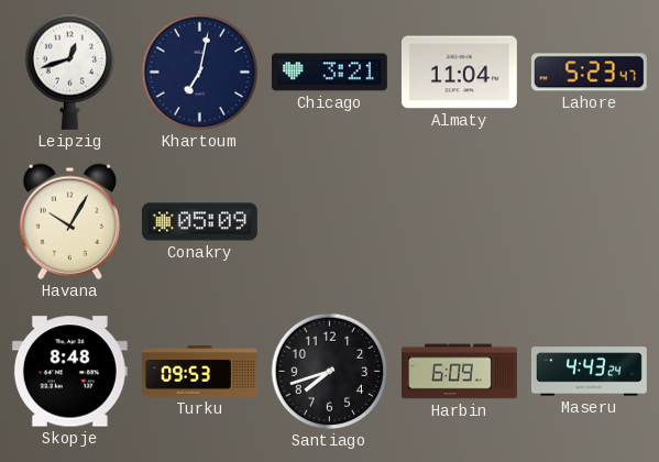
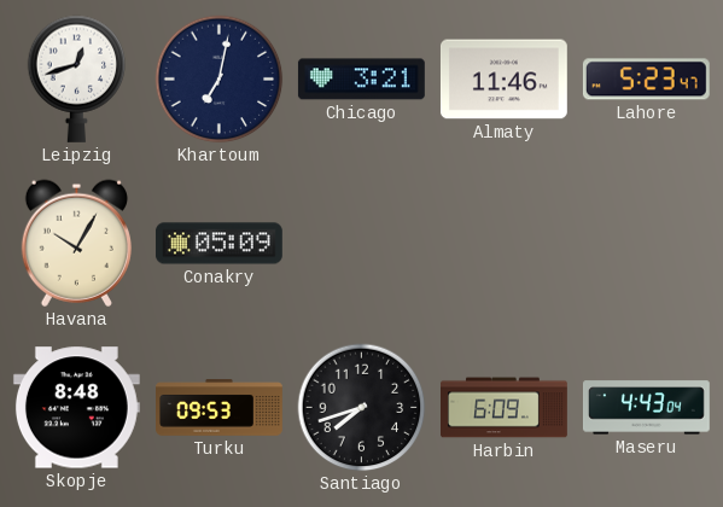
Almaty: 11:04 -> 11:46
Maseru: 4:43:24 -> 4:43:04
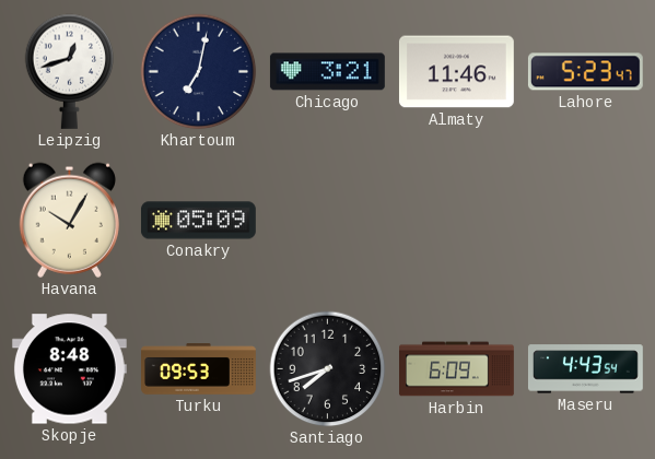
Maseru: 4:43:04 -> 4:43:54
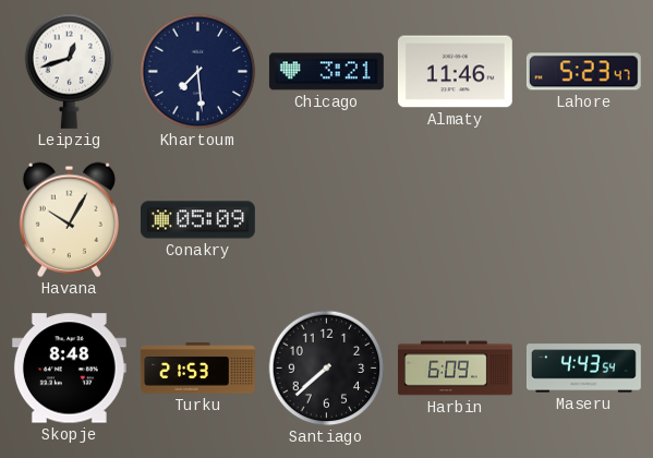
Khartoum: 7:02 -> 7:29
Turku: 09:53 -> 21:53
Santiago: 7:42 -> 7:38
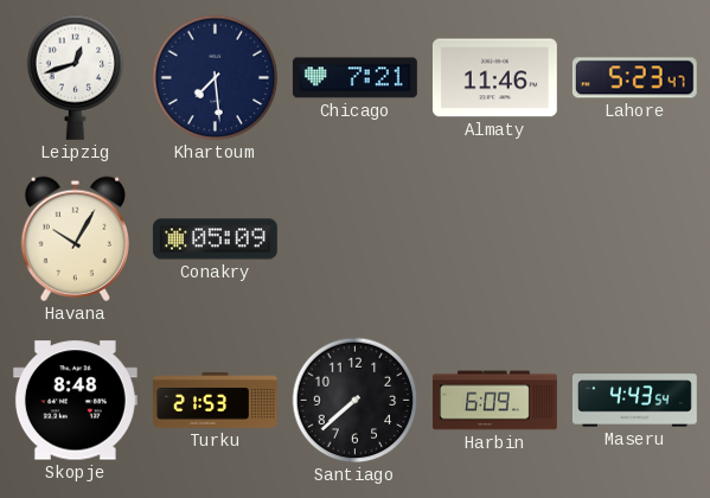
Chicago: 3:21 -> 7:21
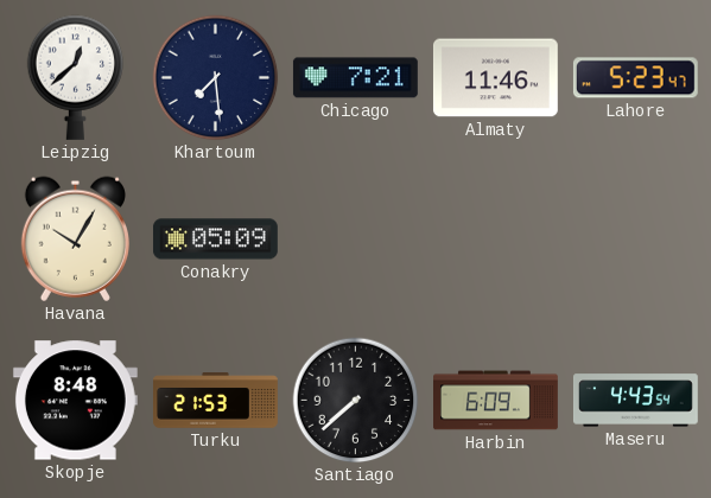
Leipzig: 12:42 -> 12:38
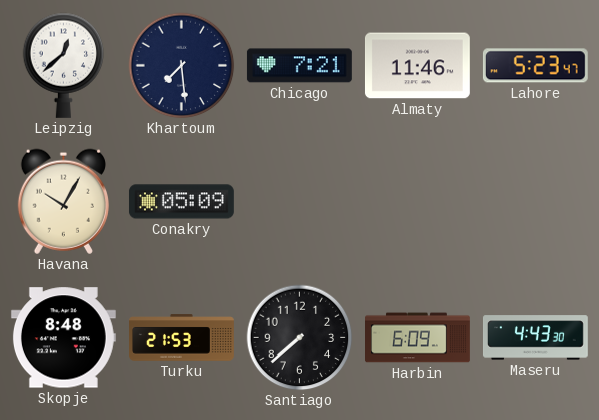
Maseru: 4:43:54 -> 4:43:30
